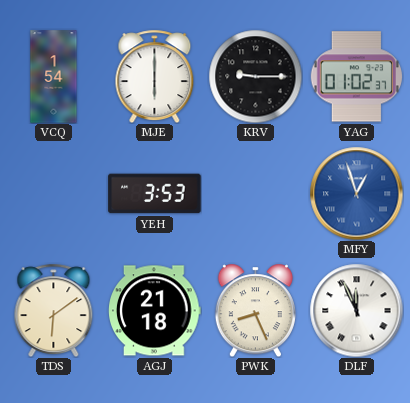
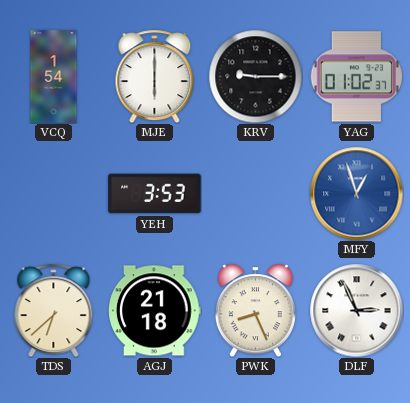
TDS: 6:09 -> 6:38
DLF: 11:56 -> 2:56
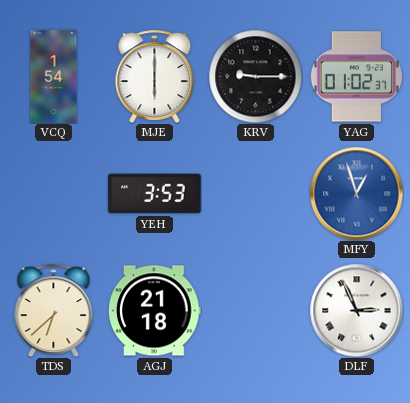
PWK: 8:26 -> none
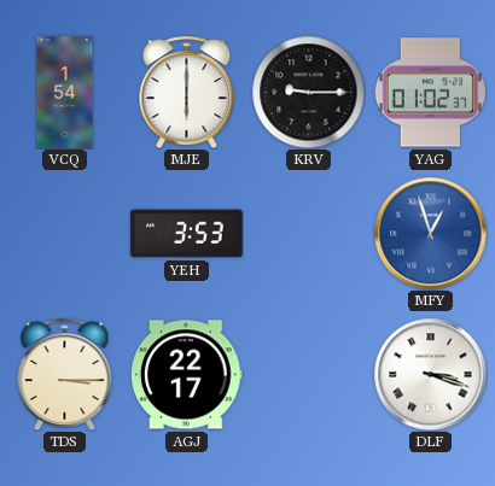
TDS: 6:38 -> 3:15
AGJ: 21:18 -> 22:17
DLF: 2:56 -> 3:18
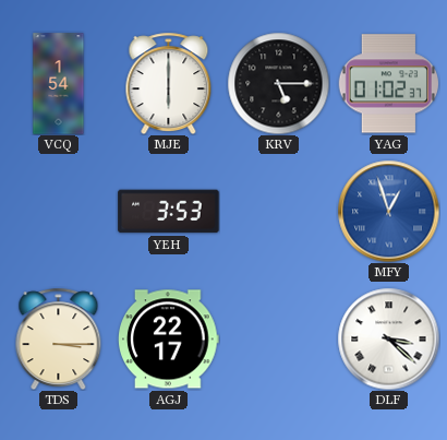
KRV: 9:15 -> 5:15
DLF: 3:18 -> 3:22
